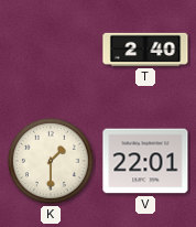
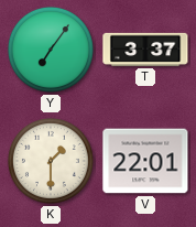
Y: none -> 7:06
T: 2:40 -> 3:37
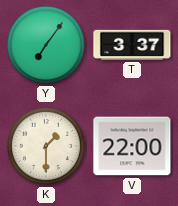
V: 22:01 -> 22:00
